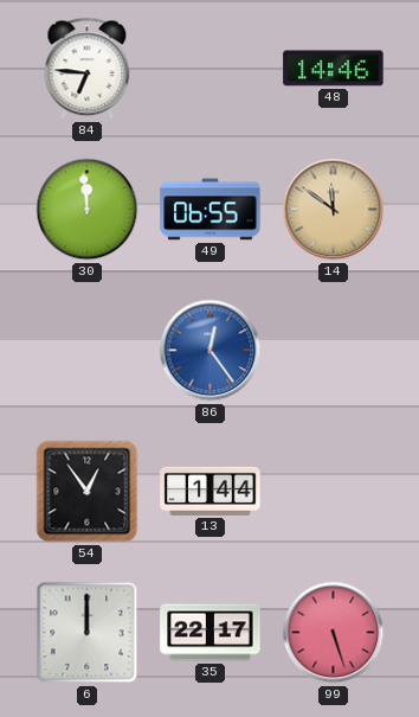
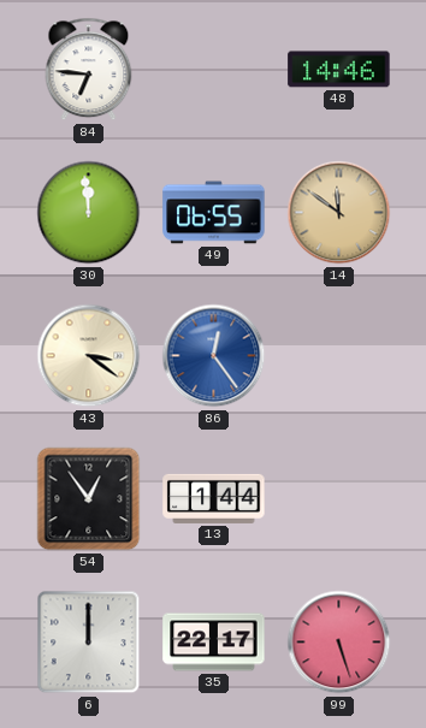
43: none -> 3:21
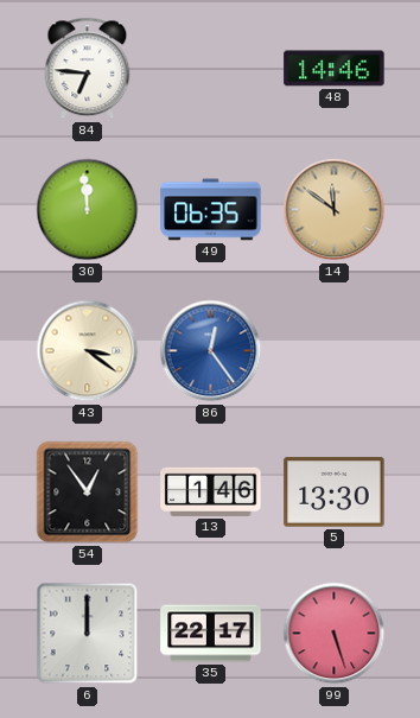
49: 06:55 -> 06:35
13: 1:44 -> 1:46
5: none -> 13:30
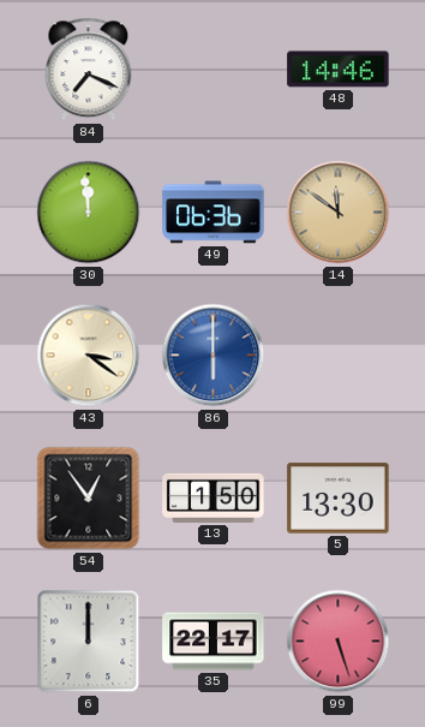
84: 6:46 -> 7:19
49: 06:35 -> 06:36
86: 12:24 -> 6:00
13: 1:46 -> 1:50
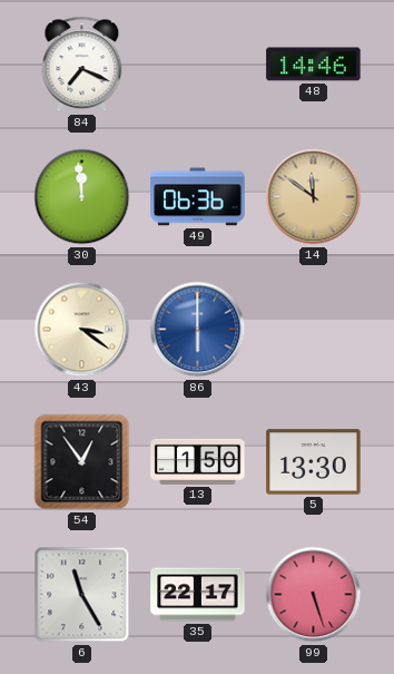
6: 12:00 -> 11:25
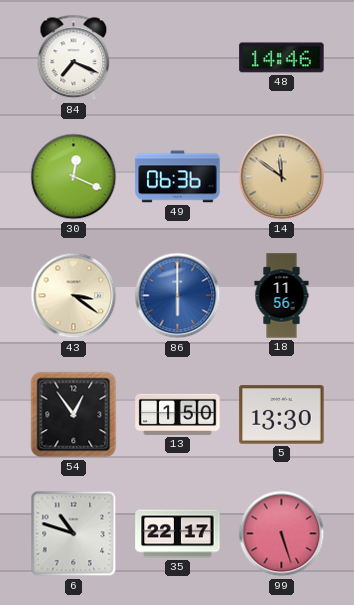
30: 11:59 -> 12:19
18: none -> 11:56
6: 11:25 -> 10:48
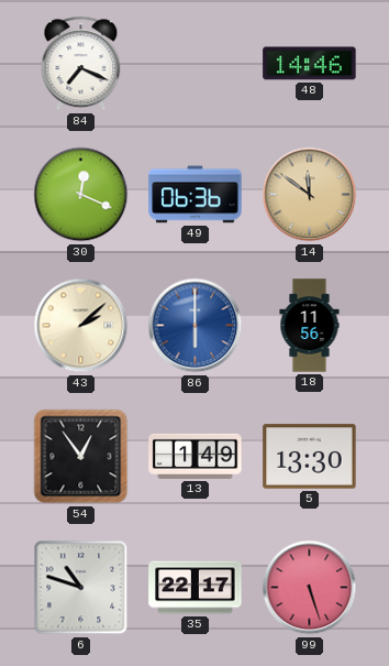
43: 3:21 -> 2:08
13: 1:50 -> 1:49
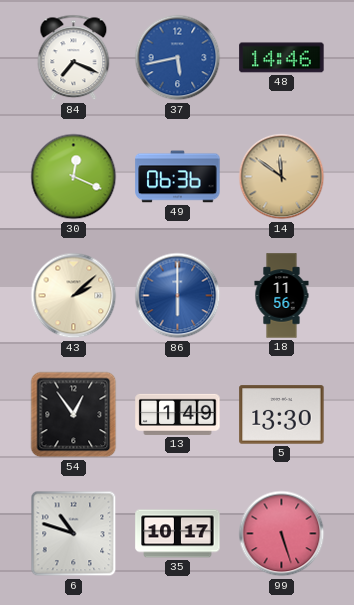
37: none -> 5:43
35: 22:17 -> 10:17
